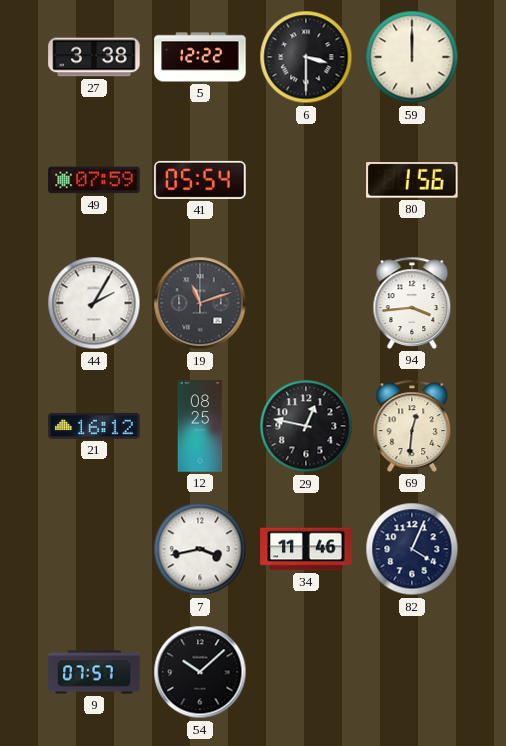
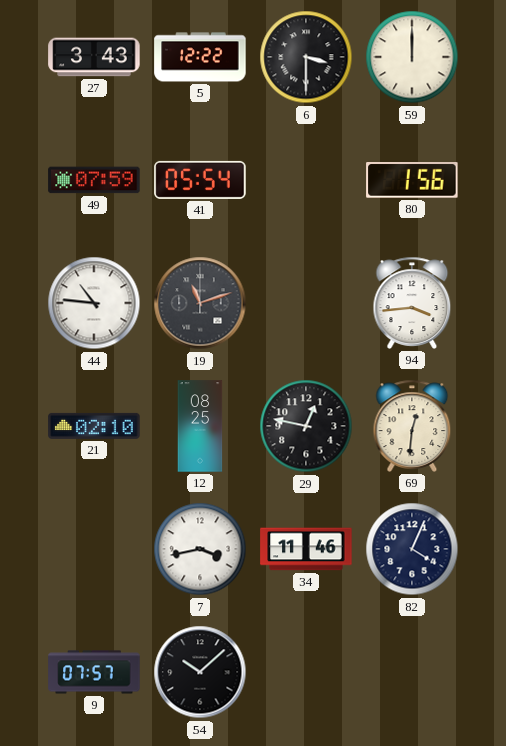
27: 3:38 -> 3:43
44: 2:05 -> 10:46
21: 16:12 -> 02:10
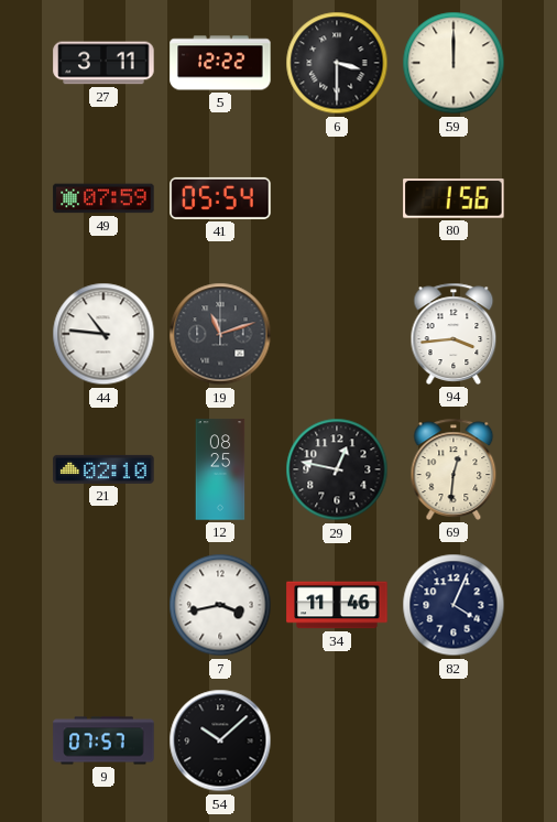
27: 3:43 -> 3:11
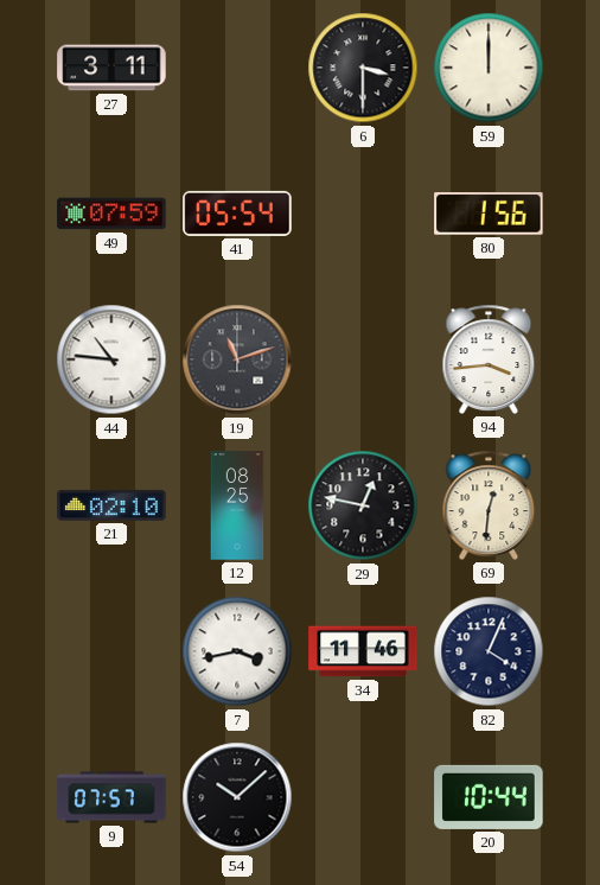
5: 12:22 -> none
20: none -> 10:44
